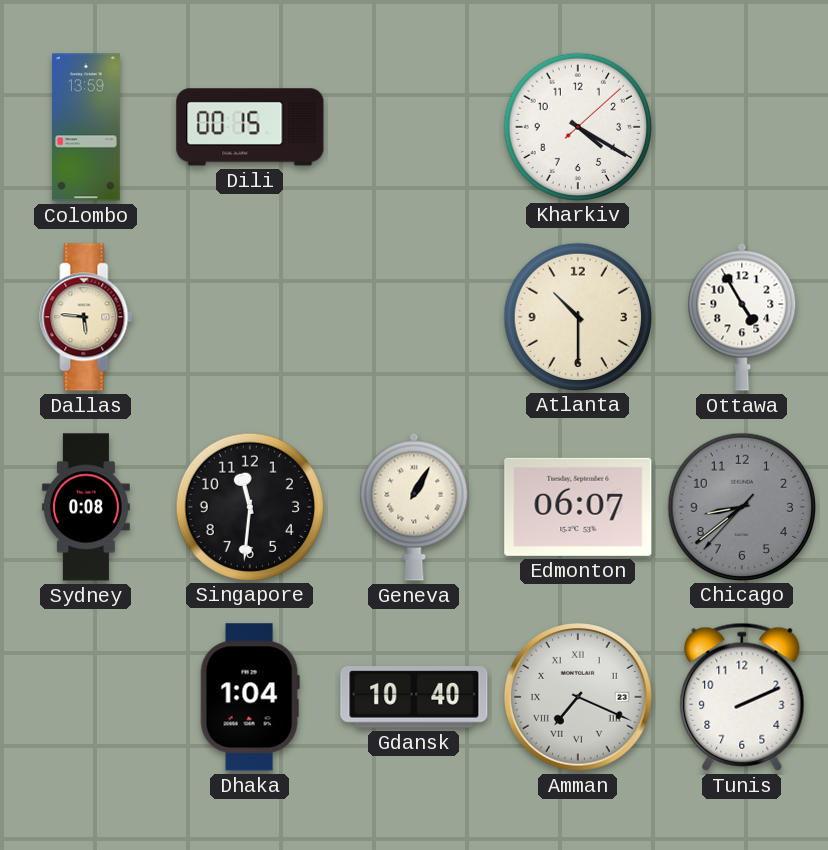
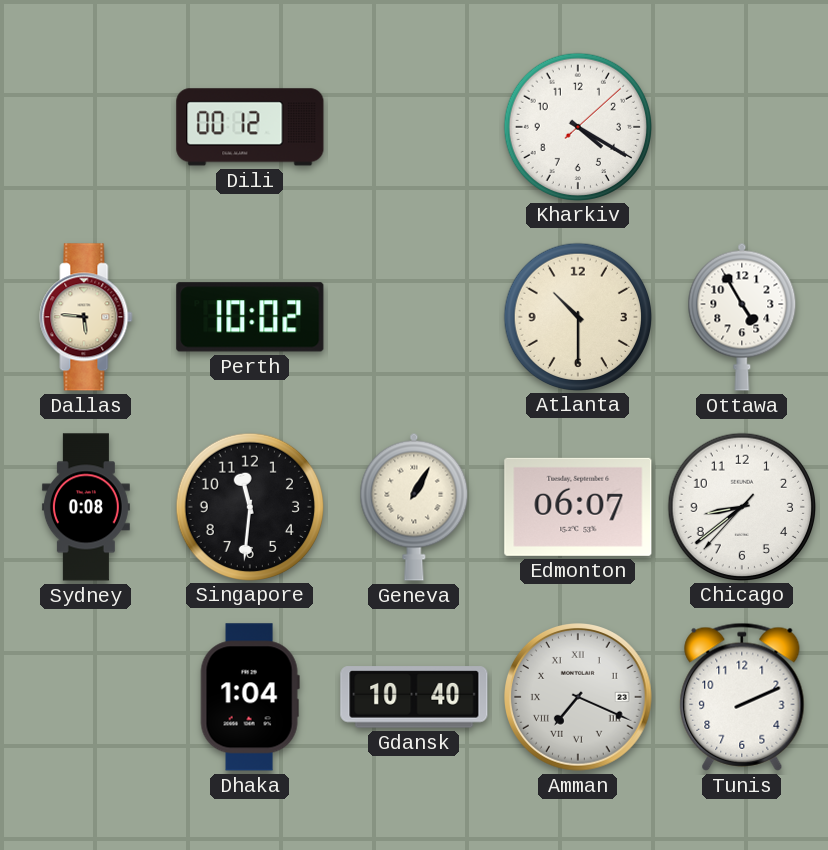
Colombo: 13:59 -> none
Dili: 00:15 -> 00:12
Perth: none -> 10:02
Chicago dial: grey -> white
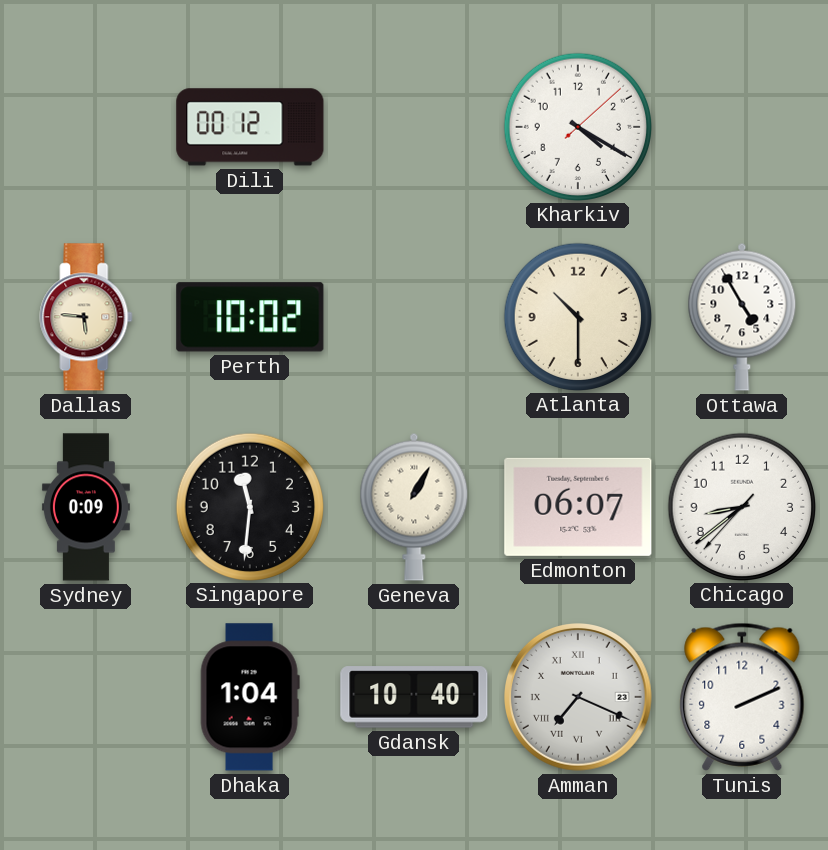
Sydney: 0:08 -> 0:09
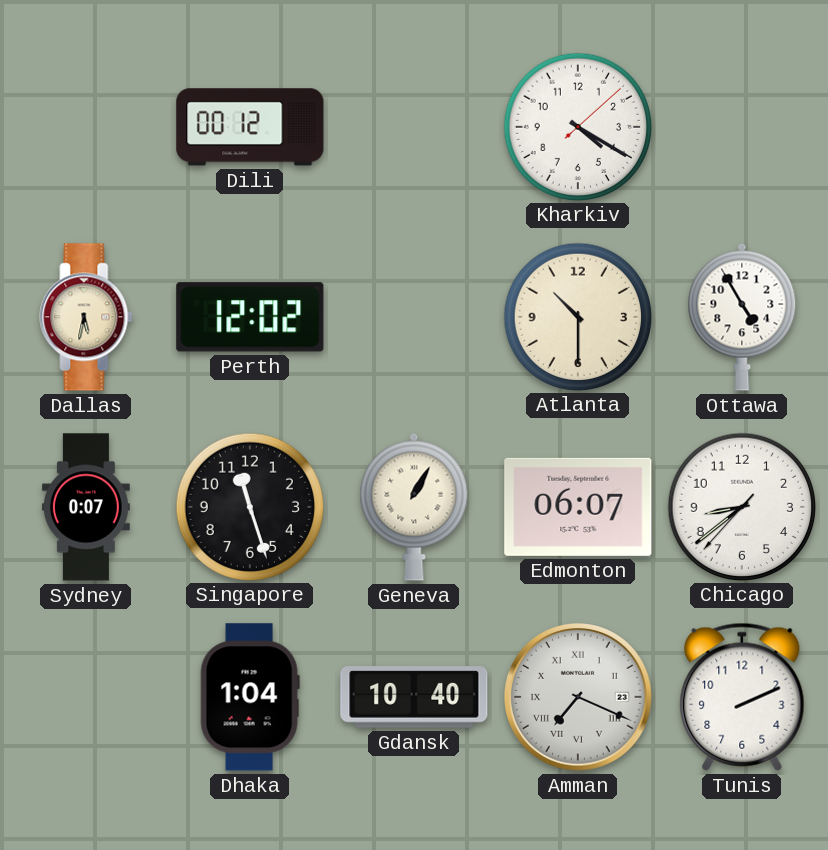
Dallas: 5:46 -> 5:32
Perth: 10:02 -> 12:02
Sydney: 0:09 -> 0:07
Singapore: 11:31 -> 11:27
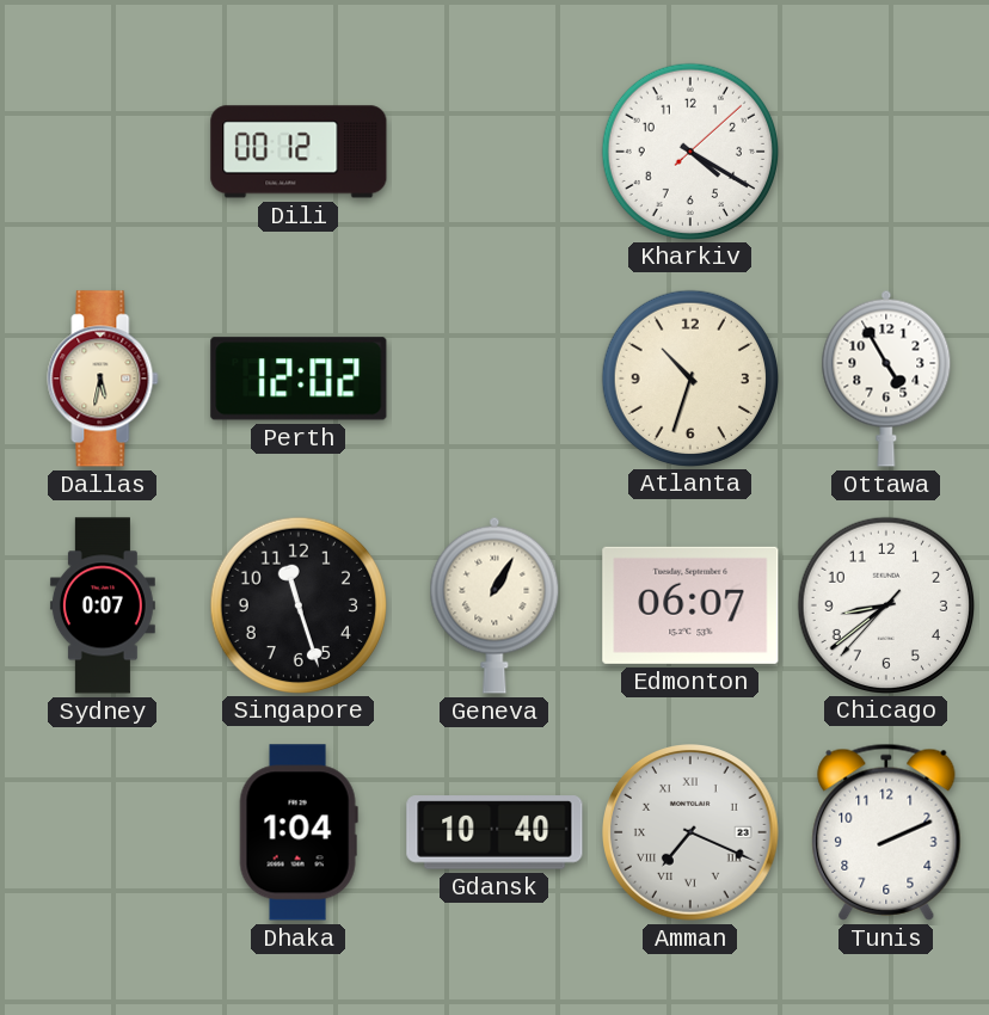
Atlanta: 10:30 -> 10:33
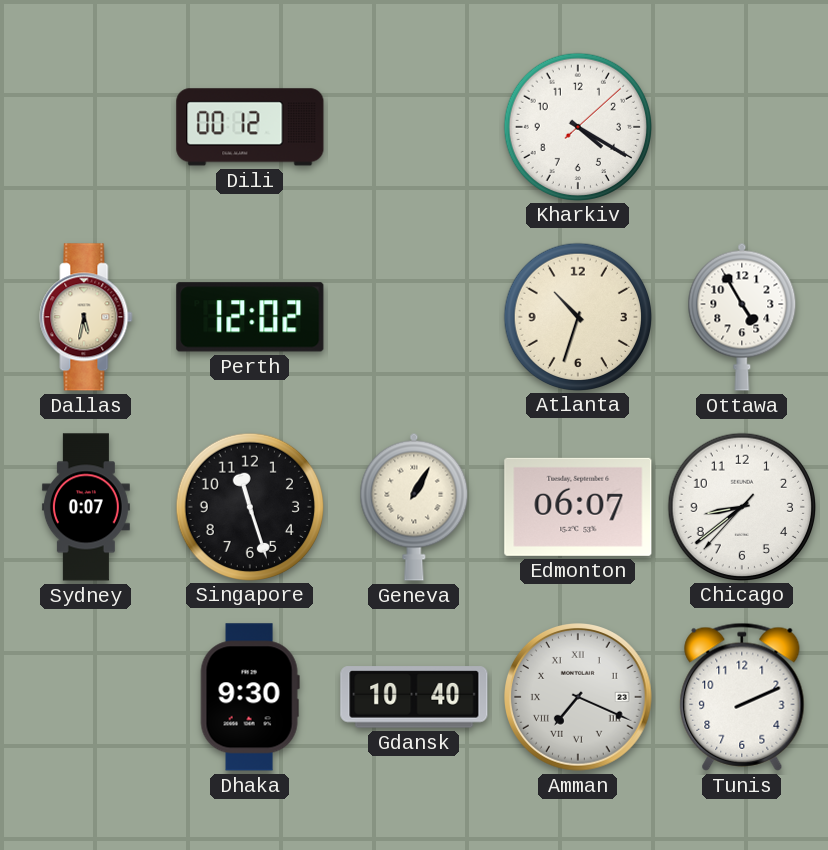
Dhaka: 1:04 -> 9:30
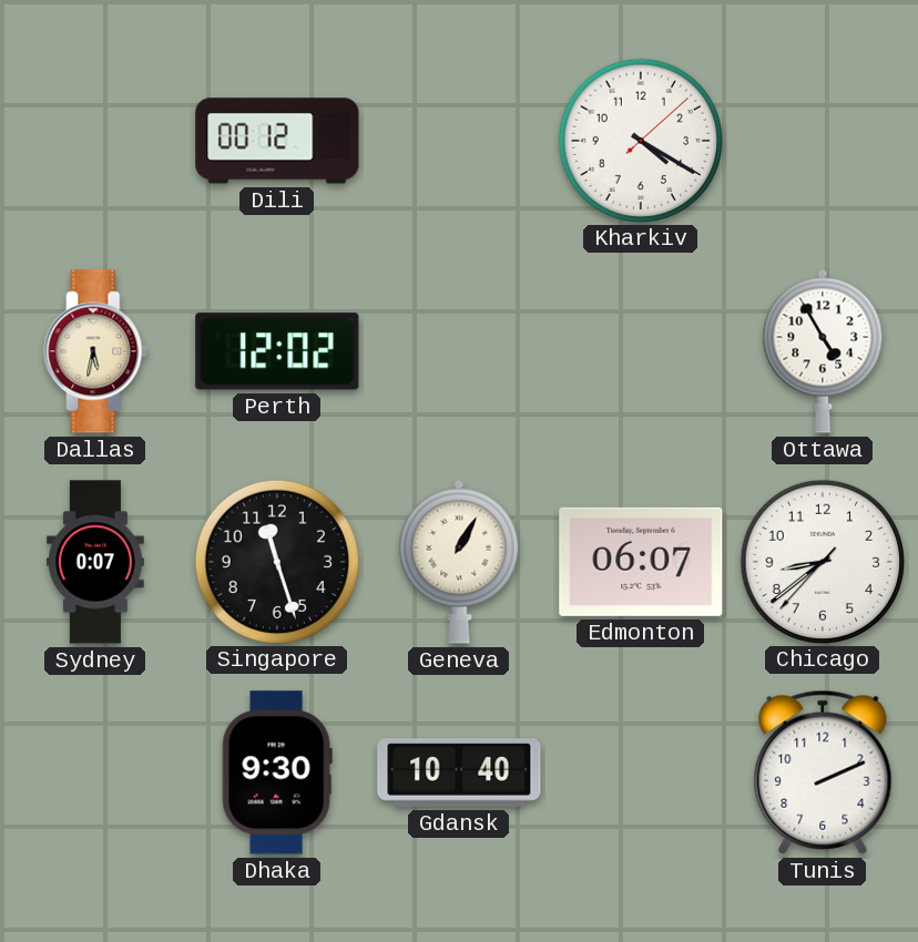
Atlanta: 10:33 -> none
Amman: 7:19 -> none
